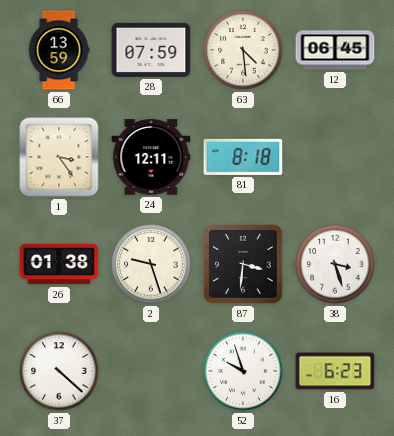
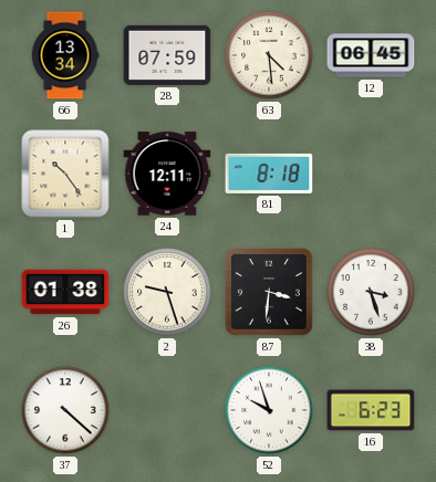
66: 13:59 -> 13:34
1: 3:24 -> 10:24
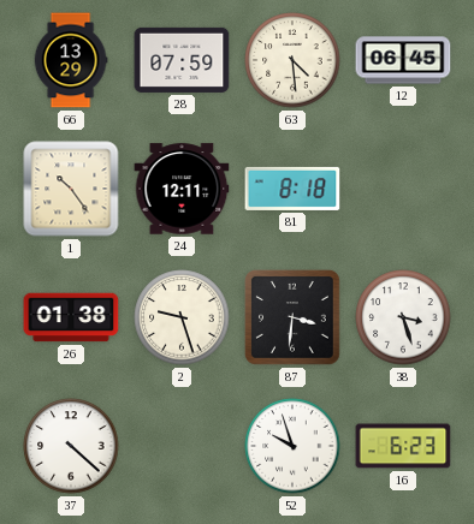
66: 13:34 -> 13:29
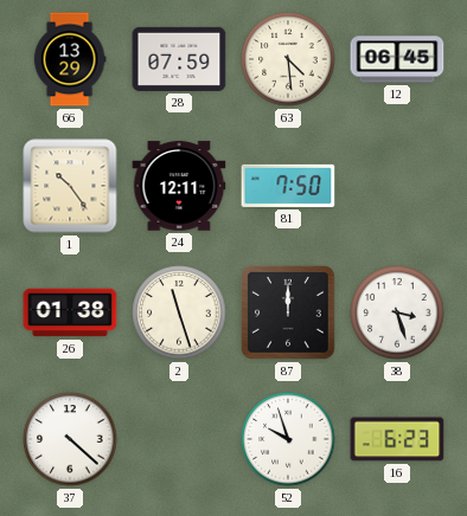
81: 8:18 -> 7:50
2: 9:27 -> 11:27
87: 3:31 -> 12:00
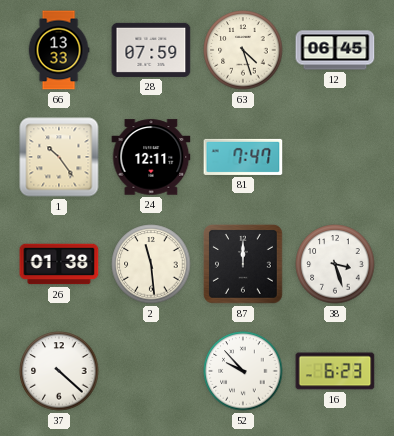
66: 13:29 -> 13:33
63: 4:29 -> 4:27
81: 7:50 -> 7:47
2: 11:27 -> 11:29
52: 9:57 -> 9:53
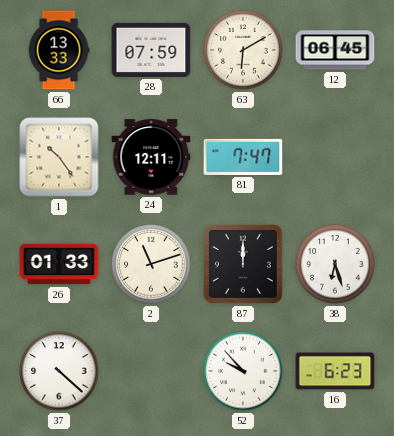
63: 4:27 -> 6:10
26: 01:38 -> 01:33
2: 11:29 -> 11:12
38: 3:27 -> 6:27
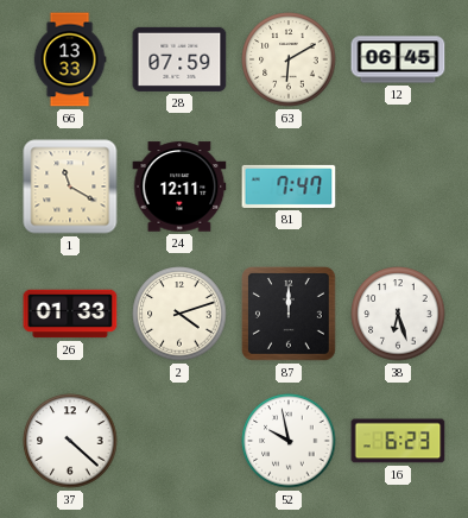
1: 10:24 -> 11:20
2: 11:12 -> 4:12
52: 9:53 -> 9:58
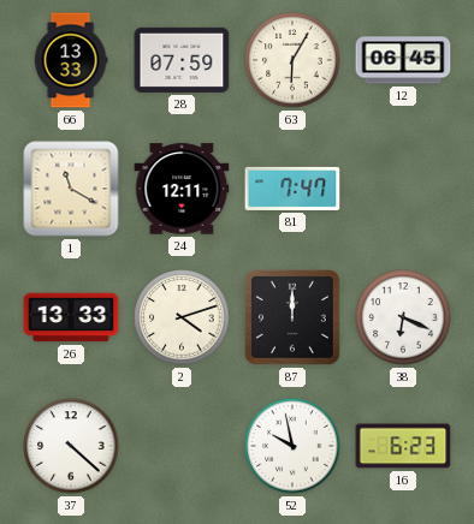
63: 6:10 -> 6:05
26: 01:33 -> 13:33
38: 6:27 -> 6:19
